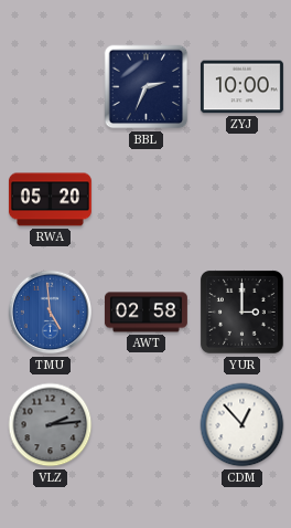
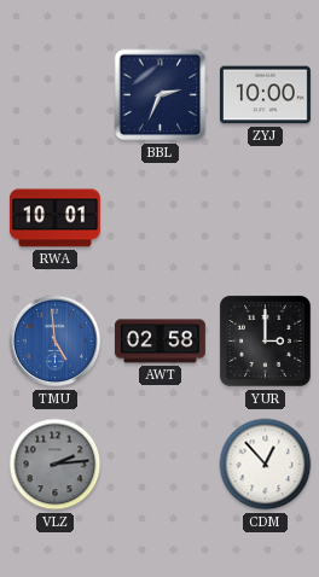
RWA: 05:20 -> 10:01
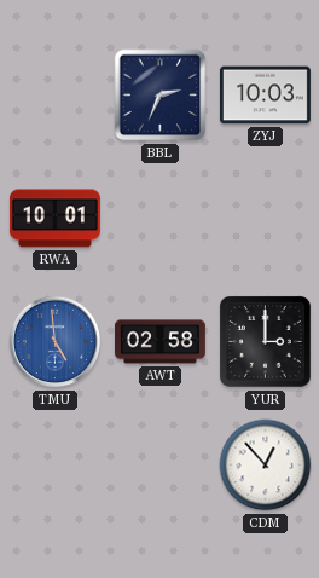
ZYJ: 10:00 -> 10:03
VLZ: 2:14 -> none
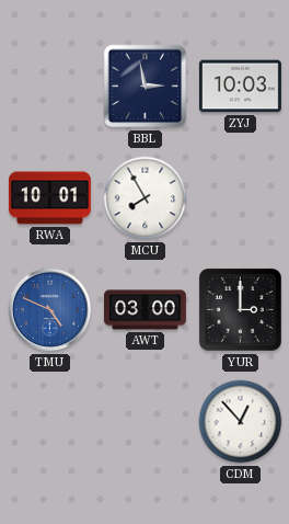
BBL: 2:34 -> 2:58
MCU: none -> 7:55
TMU: 4:59 -> 4:49
AWT: 02:58 -> 03:00
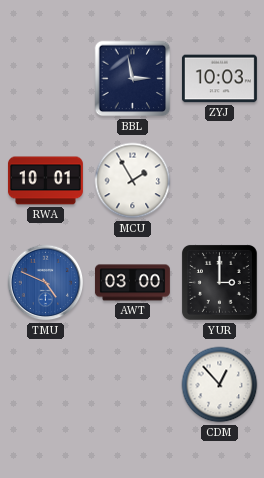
MCU: 7:55 -> 1:55
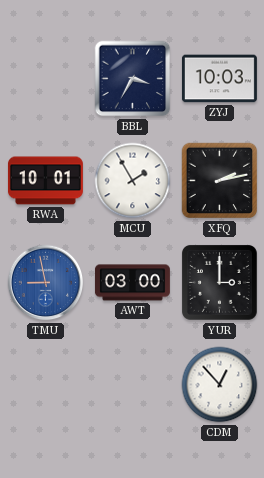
BBL: 2:58 -> 3:35
XFQ: none -> 2:13
TMU: 4:49 -> 8:58
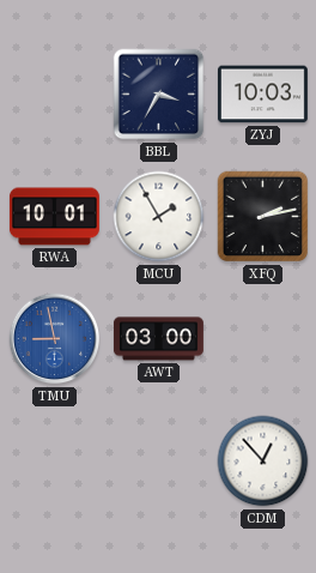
YUR: 3:00 -> none
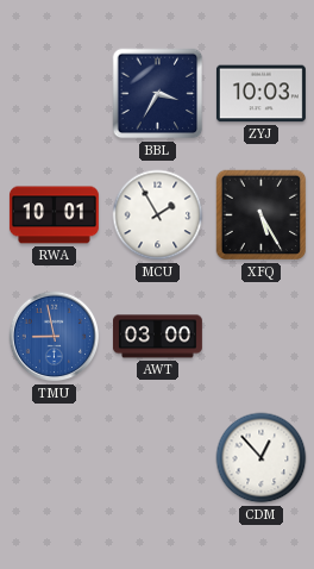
XFQ: 2:13 -> 5:25
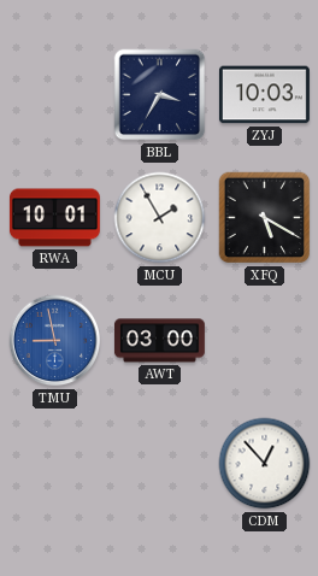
XFQ: 5:25 -> 5:20
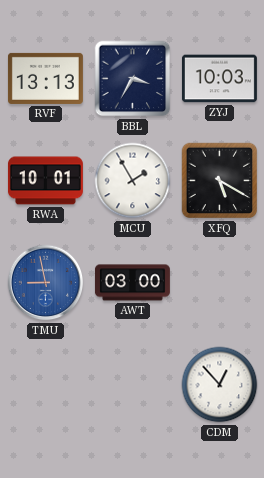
RVF: none -> 13:13
